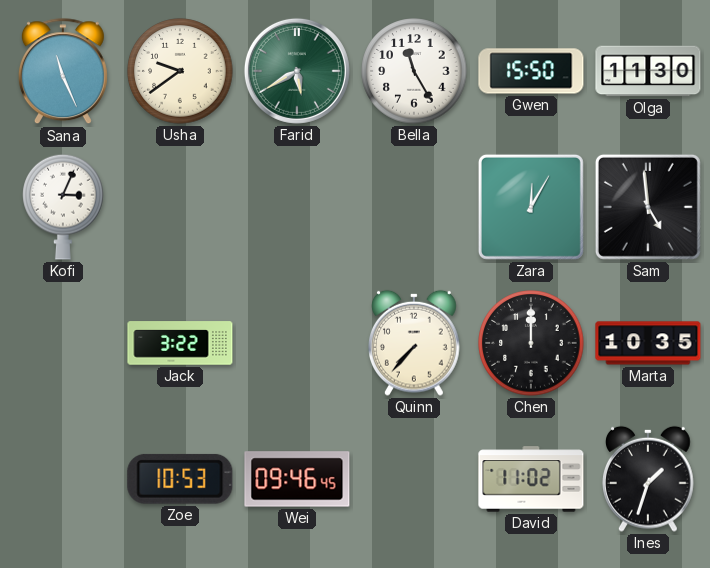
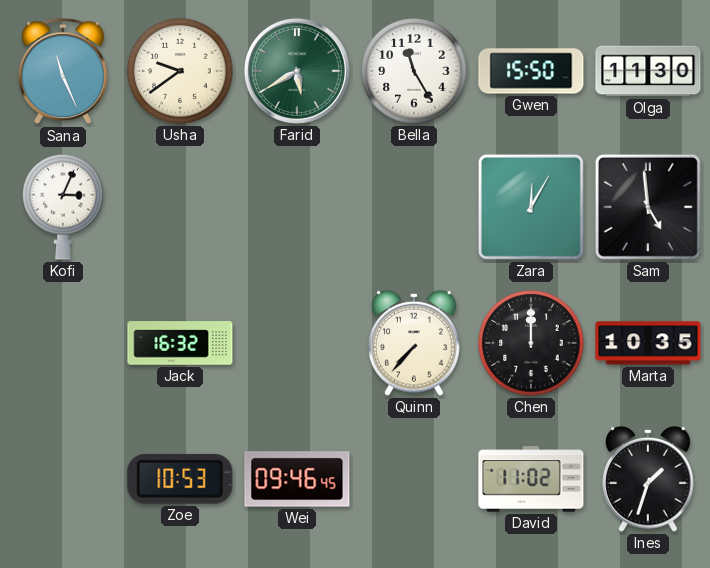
Jack: 3:22 -> 16:32
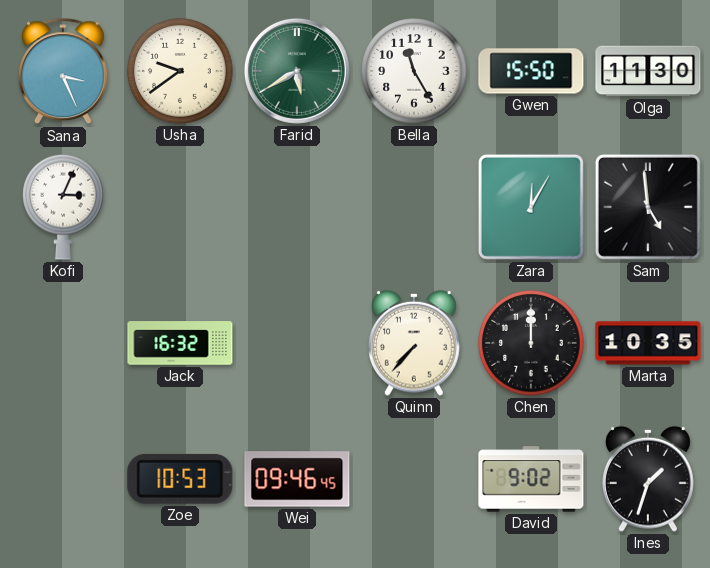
Sana: 11:26 -> 3:26
David: 11:02 -> 9:02
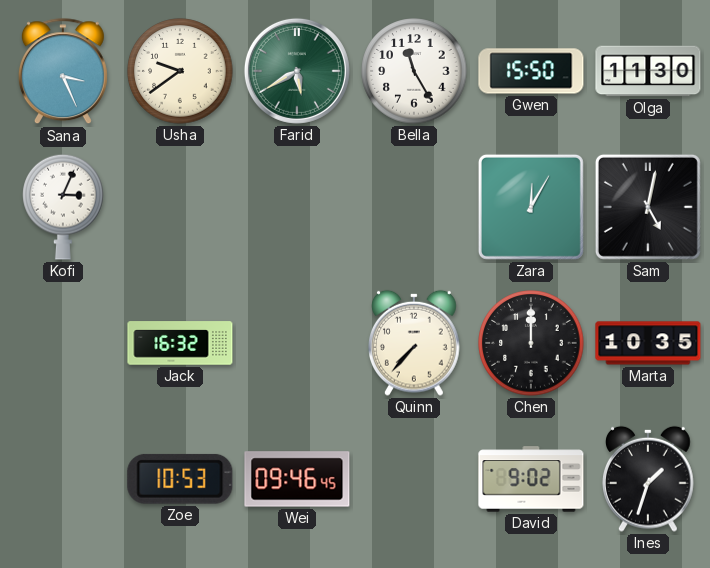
Sam: 4:59 -> 5:02
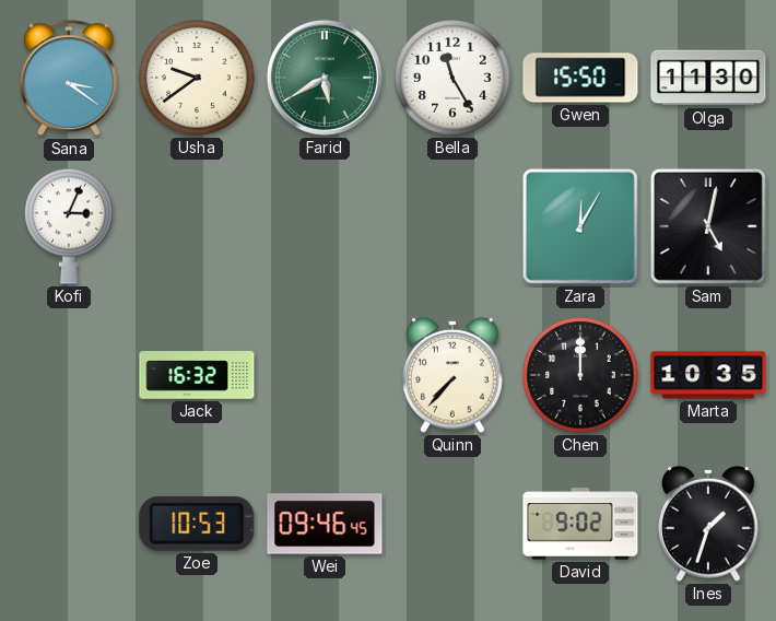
Sana: 3:26 -> 3:21
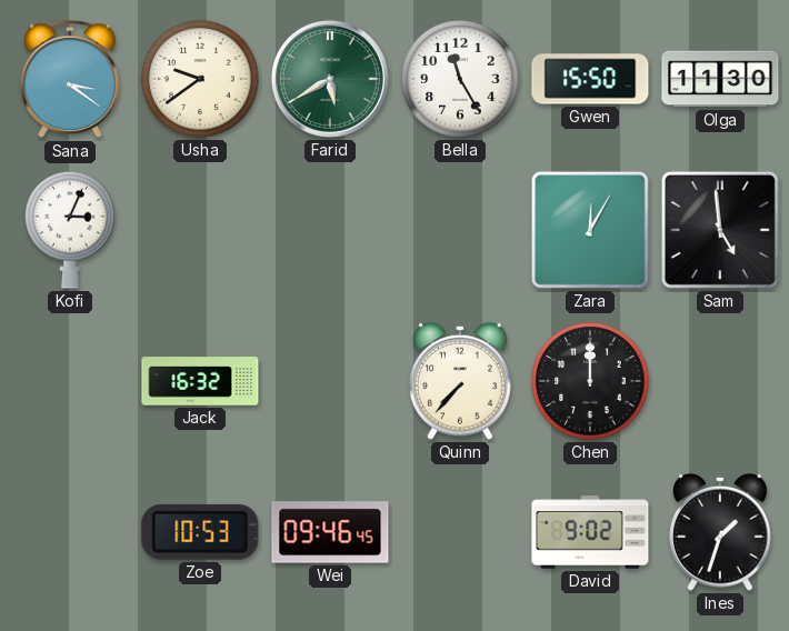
Sam: 5:02 -> 4:59
Marta: 10:35 -> none
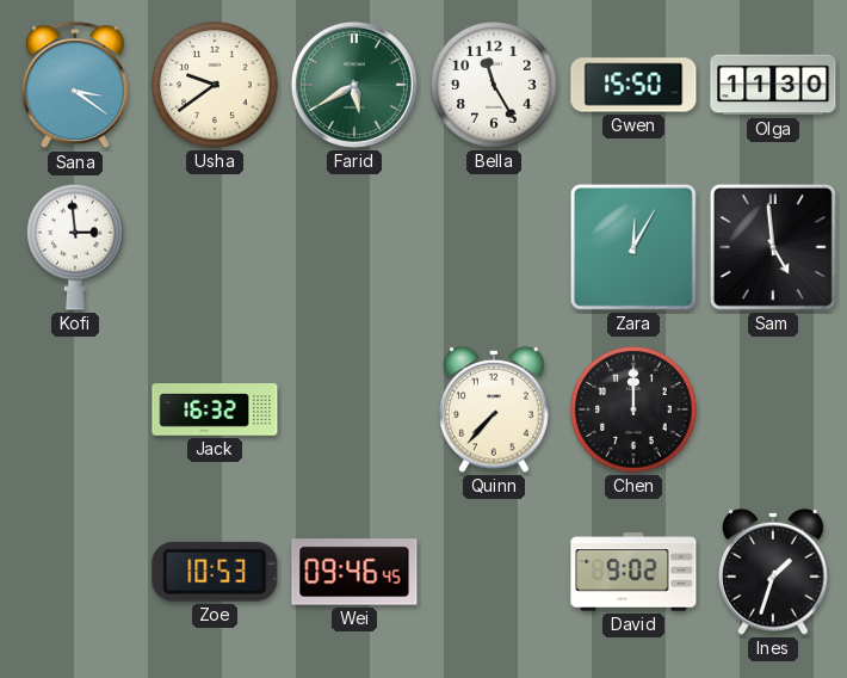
Kofi: 3:04 -> 2:59
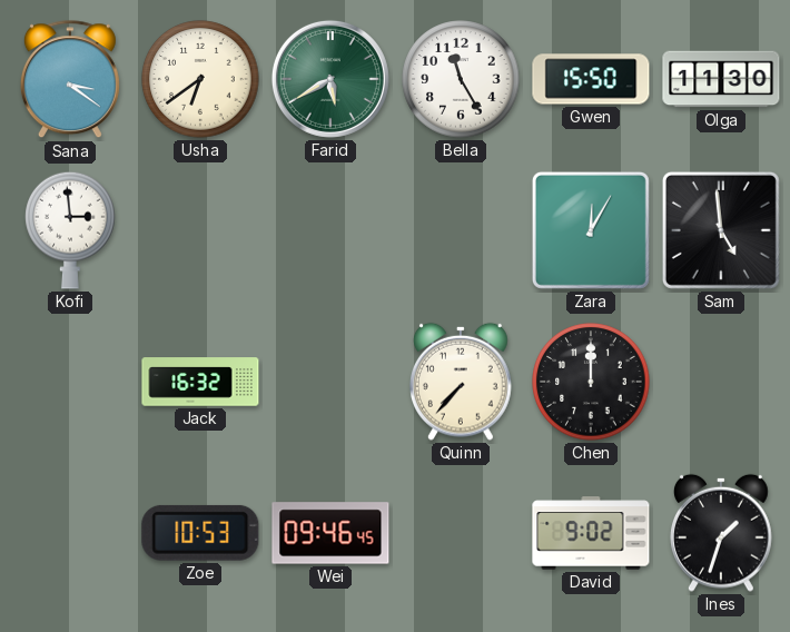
Usha: 9:39 -> 6:39
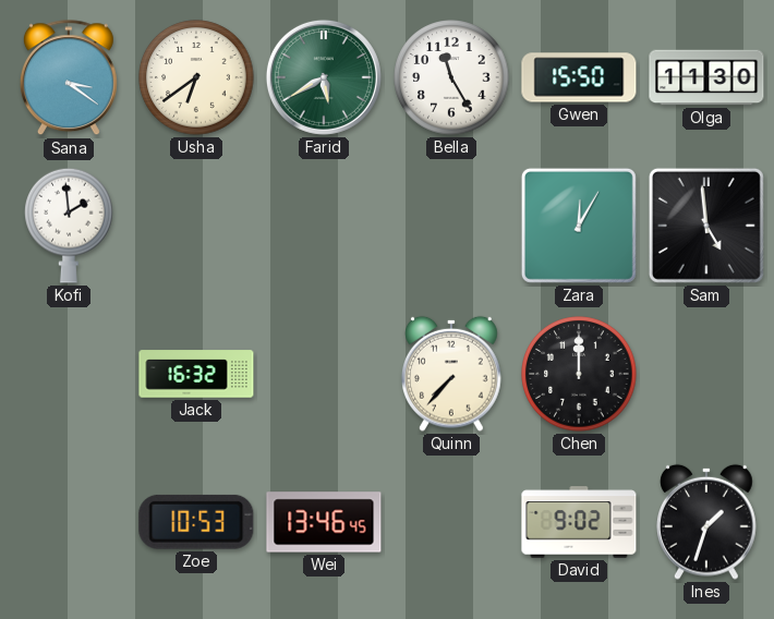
Kofi: 2:59 -> 1:59
Wei: 09:46 -> 13:46
